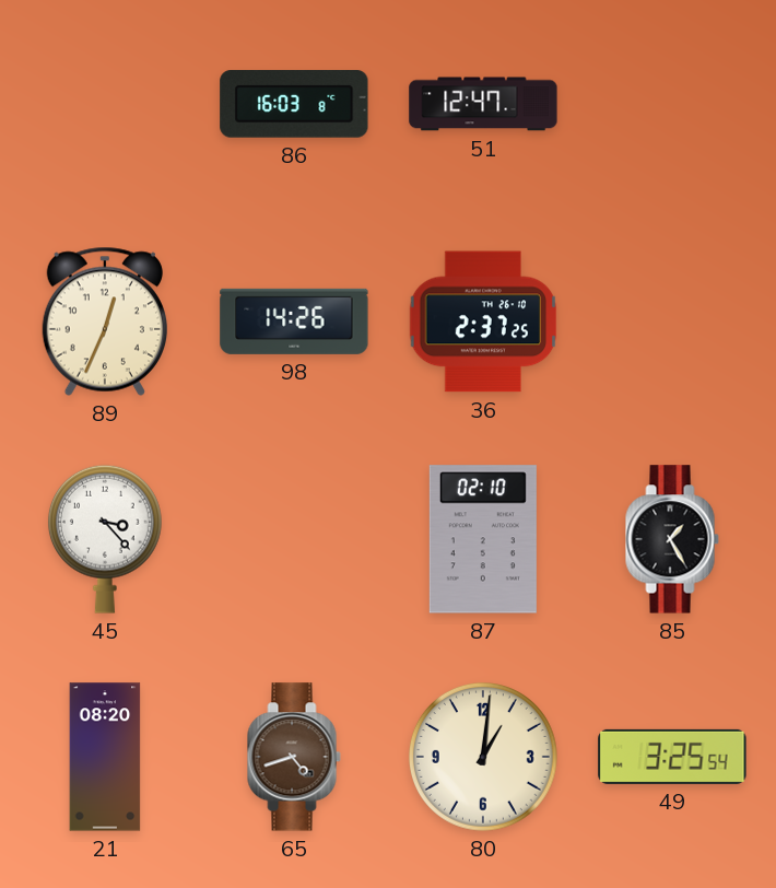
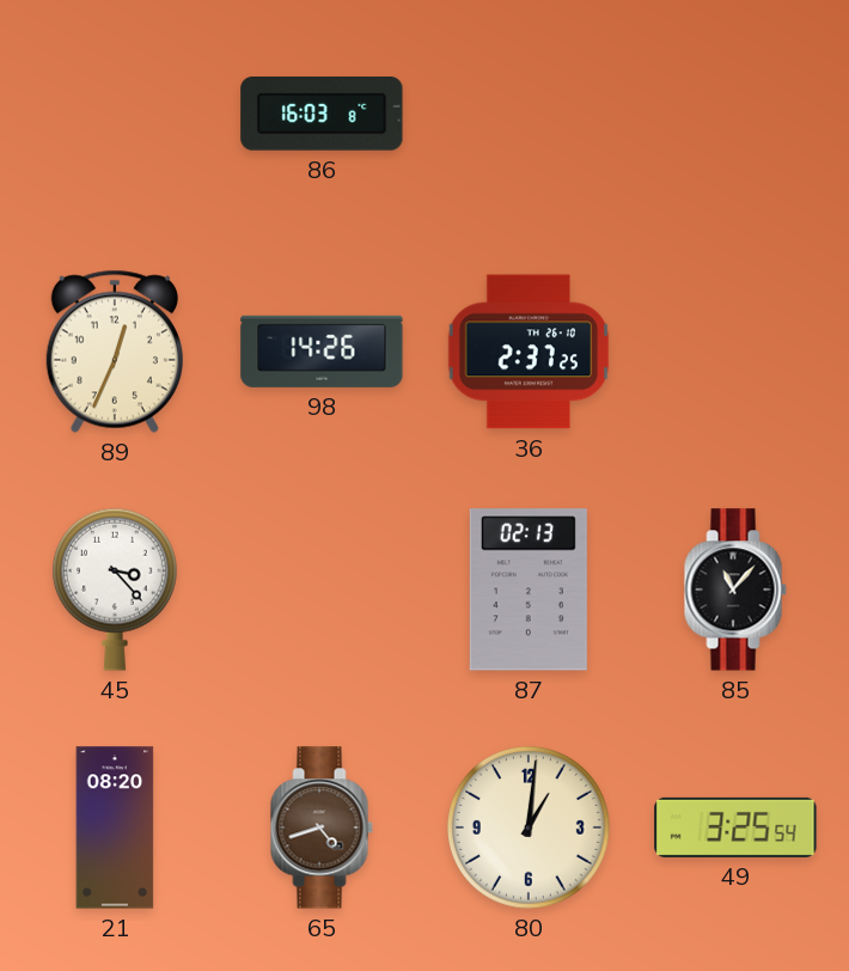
51: 12:47 -> none
87: 02:10 -> 02:13
85: 1:25 -> 11:07
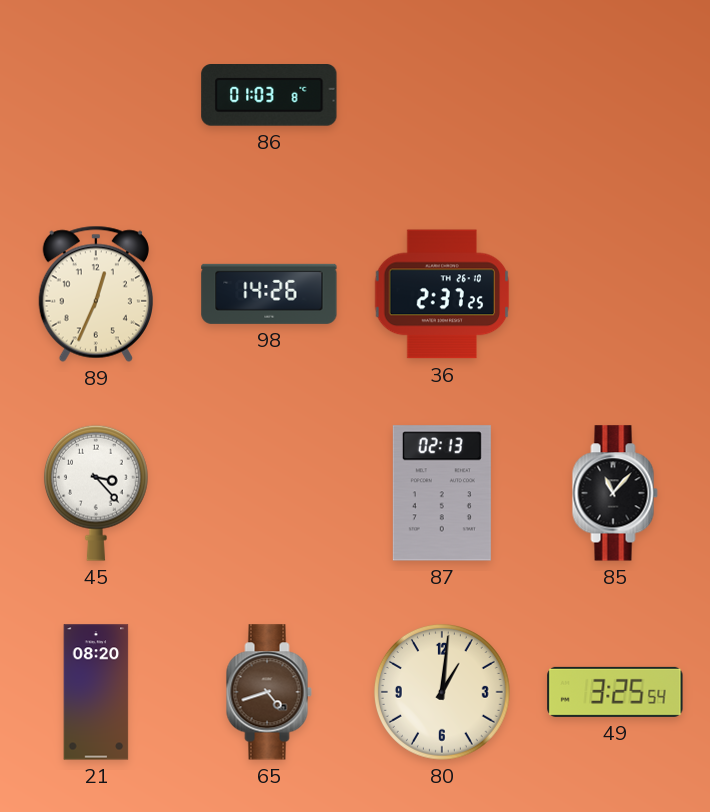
86: 16:03 -> 01:03
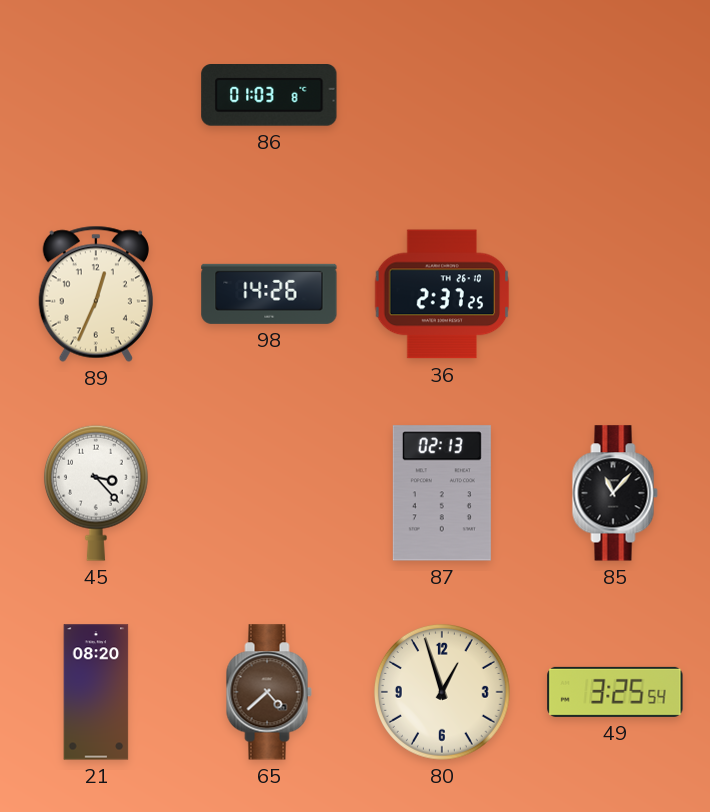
65: 4:42 -> 4:38
80: 1:01 -> 12:57
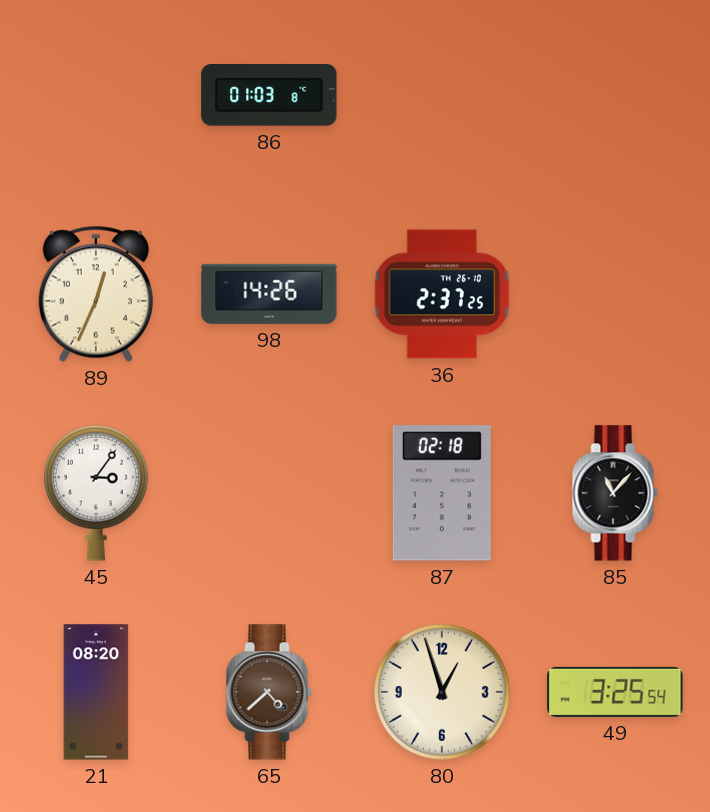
45: 3:23 -> 3:06
87: 02:13 -> 02:18
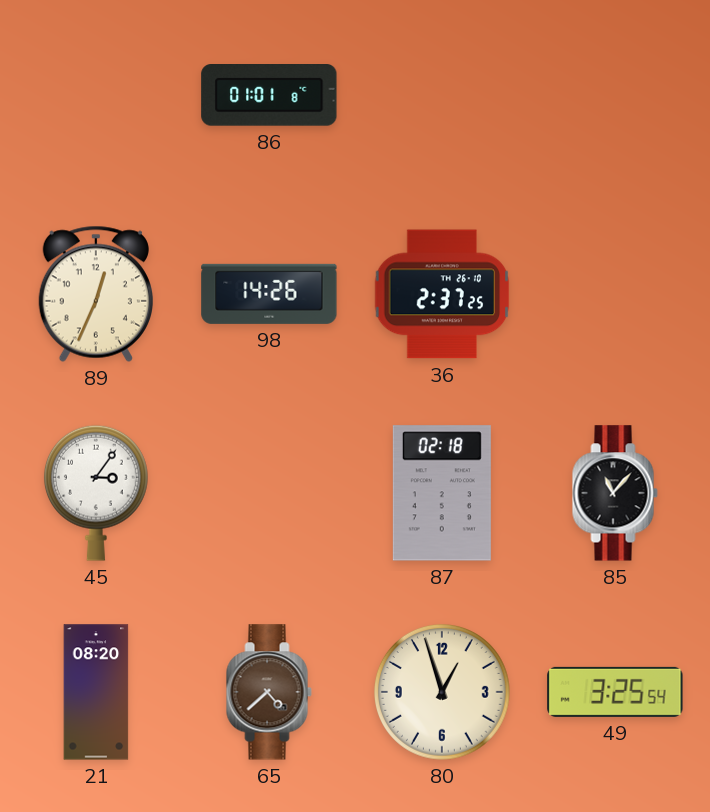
86: 01:03 -> 01:01
